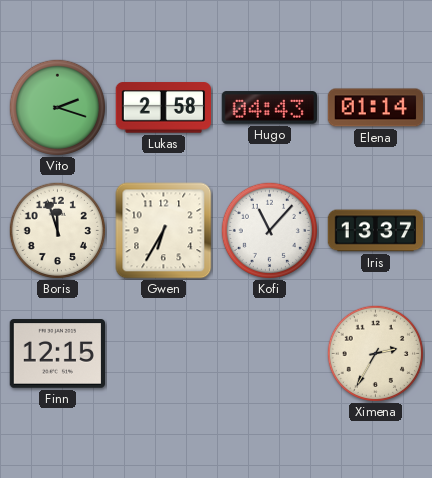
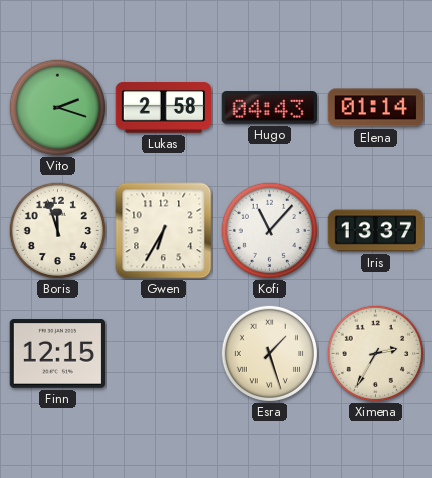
Esra: none -> 1:27
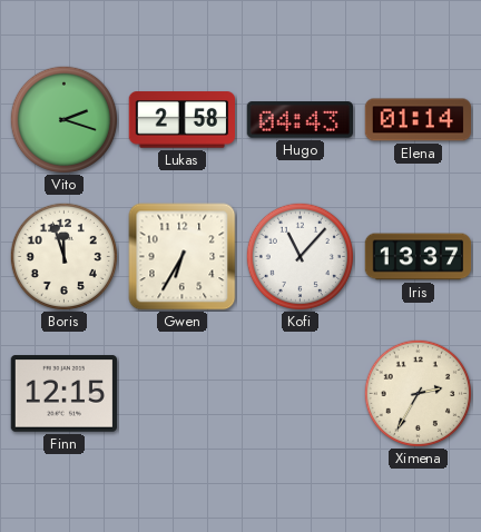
Esra: 1:27 -> none
